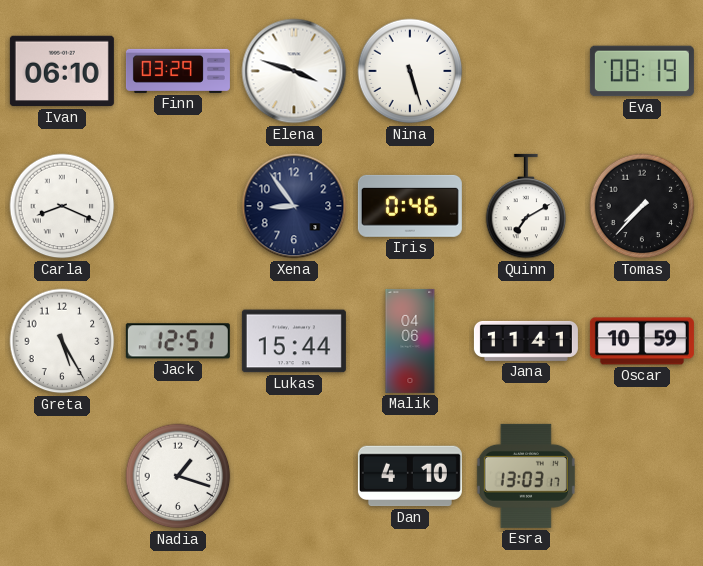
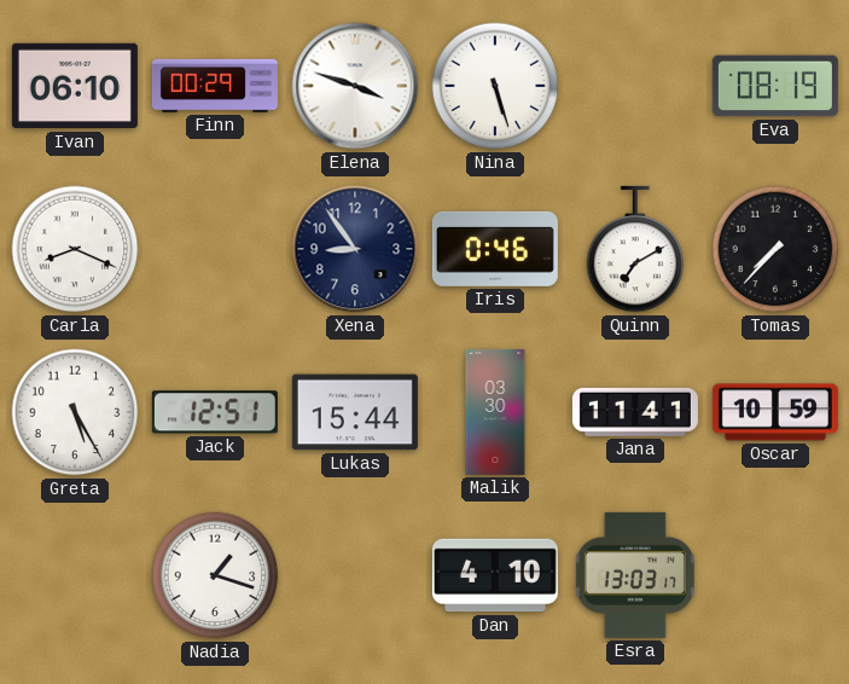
Finn: 03:29 -> 00:29
Malik: 04:06 -> 03:30
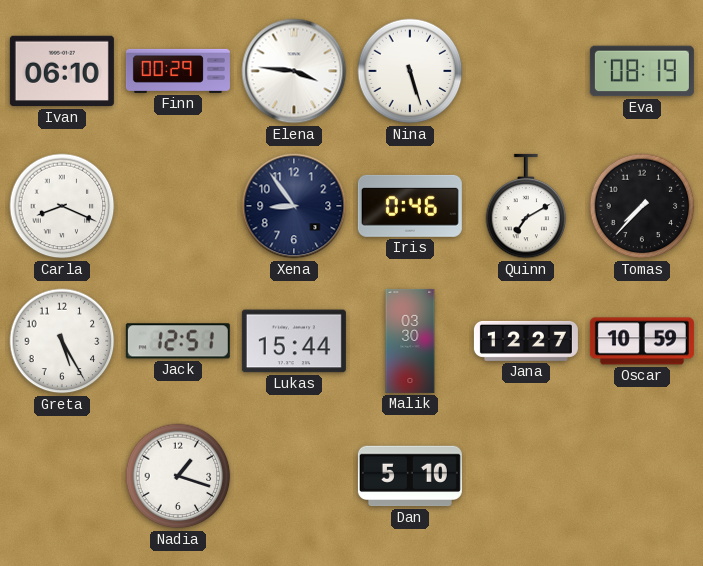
Elena: 3:48 -> 3:46
Jana: 11:41 -> 12:27
Dan: 4:10 -> 5:10
Esra: 13:03 -> none
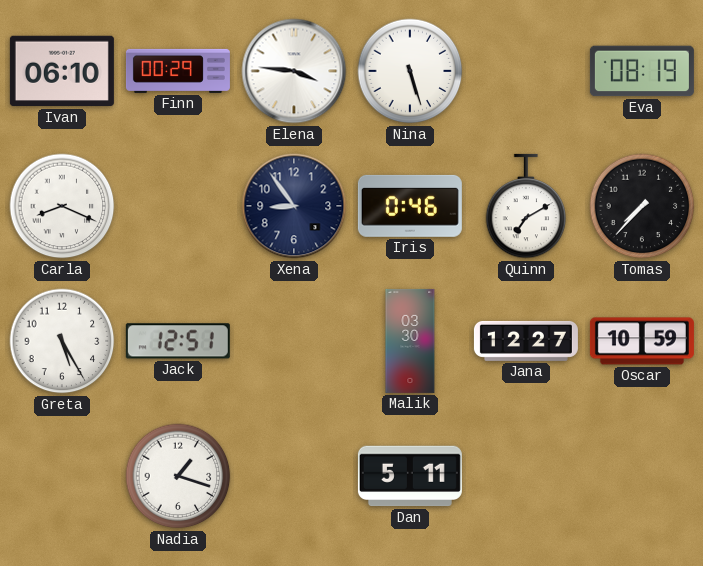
Lukas: 15:44 -> none
Dan: 5:10 -> 5:11
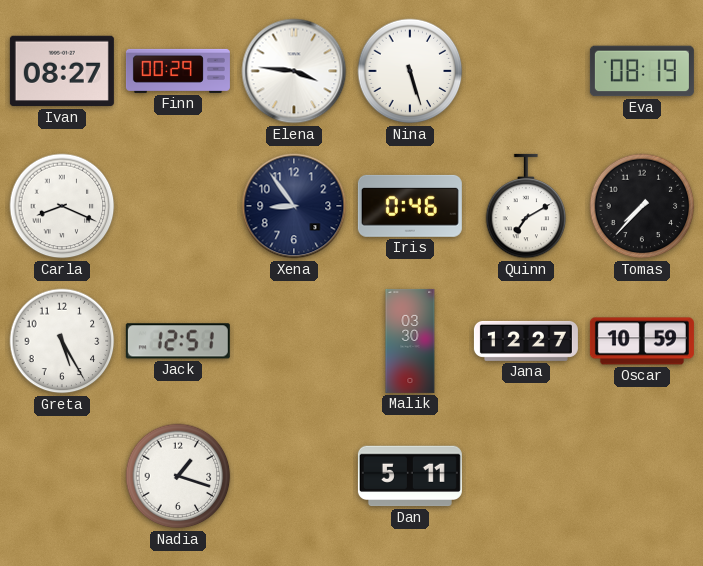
Ivan: 06:10 -> 08:27
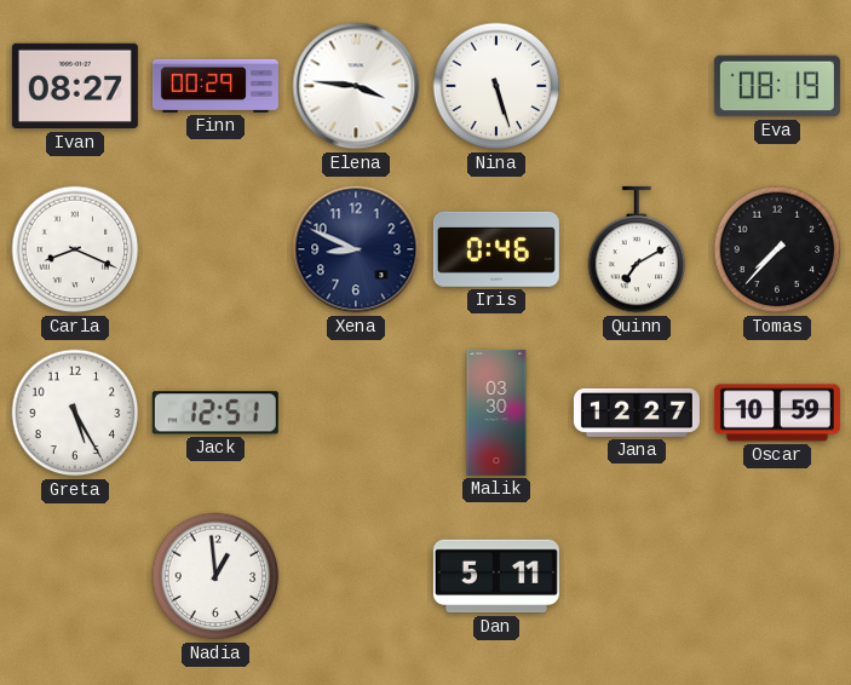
Xena: 8:54 -> 8:49
Nadia: 1:18 -> 12:59
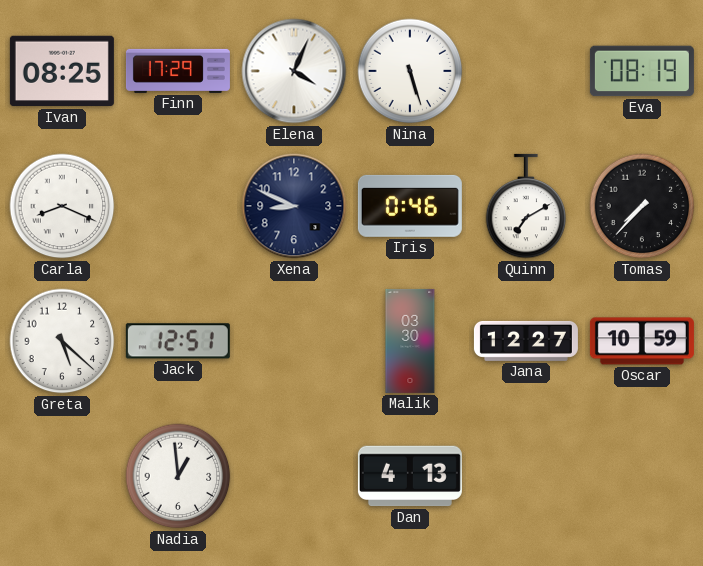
Ivan: 08:27 -> 08:25
Finn: 00:29 -> 17:29
Elena: 3:46 -> 4:04
Greta: 5:25 -> 5:22
Dan: 5:11 -> 4:13
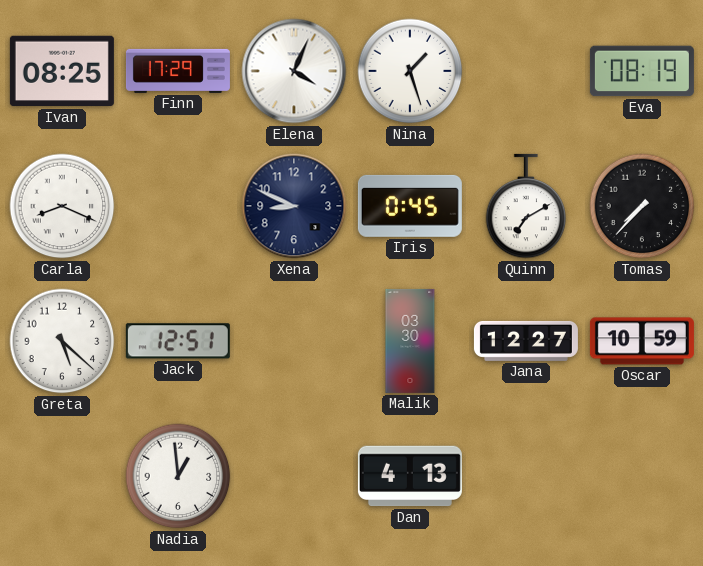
Nina: 5:27 -> 1:27
Iris: 0:46 -> 0:45
